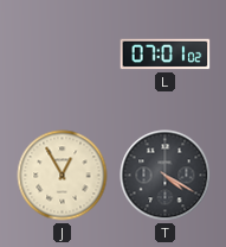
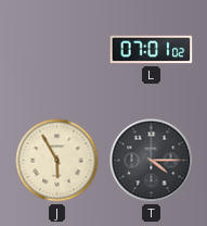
J: 12:55 -> 5:55
T: 4:20 -> 4:15
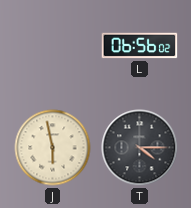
L: 07:01 -> 06:56
J: 5:55 -> 5:58
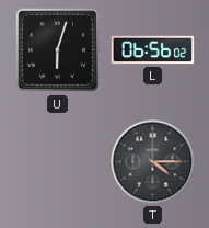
U: none -> 6:03
J: 5:58 -> none
